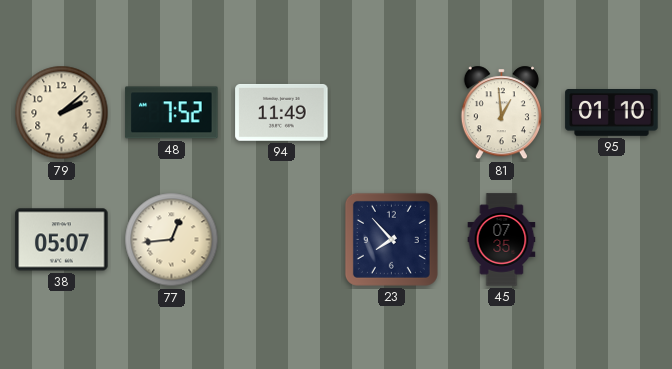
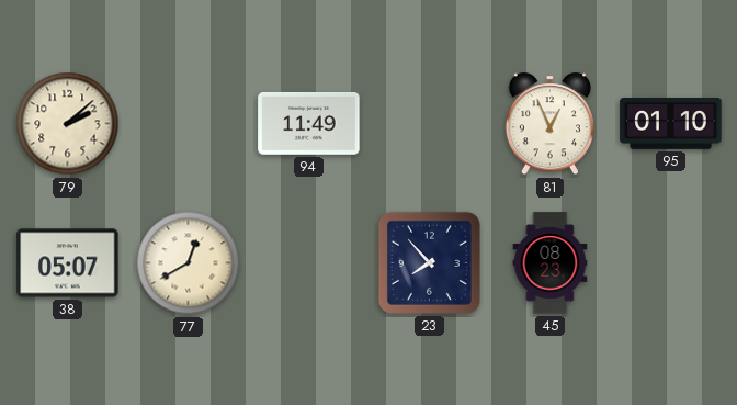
48: 7:52 -> none
81: 12:59 -> 12:56
77: 12:44 -> 12:40
45: 07:35 -> 08:23
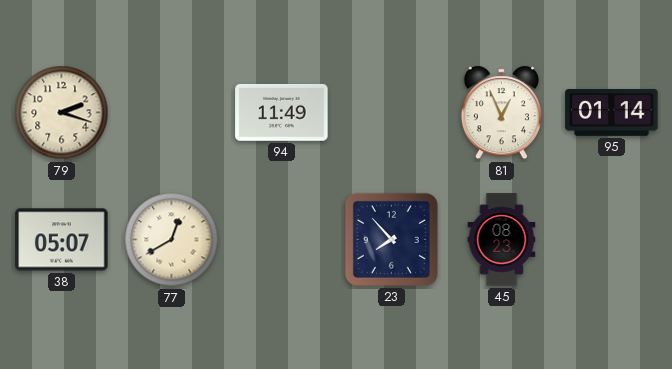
79: 2:08 -> 2:18
95: 01:10 -> 01:14
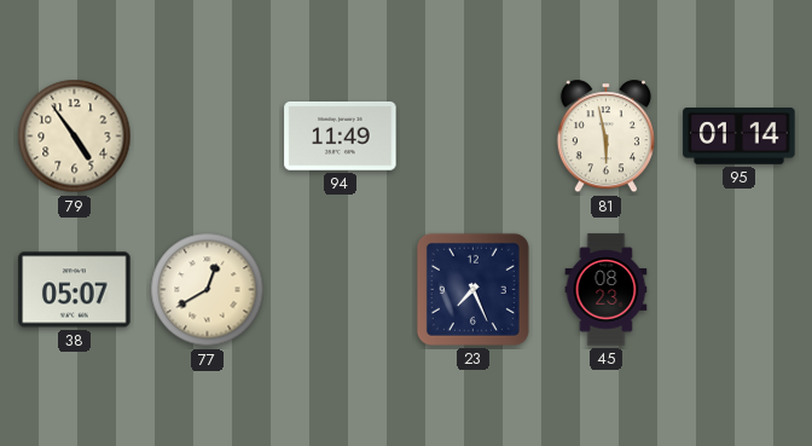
79: 2:18 -> 4:54
81: 12:56 -> 5:58
23: 7:53 -> 7:26
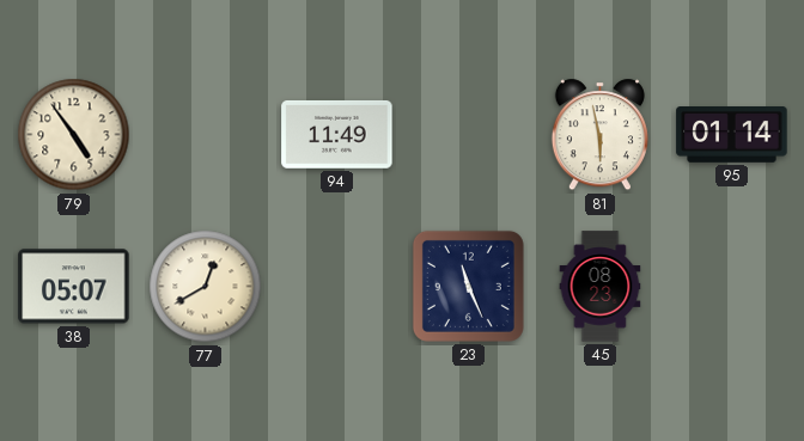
23: 7:26 -> 11:26
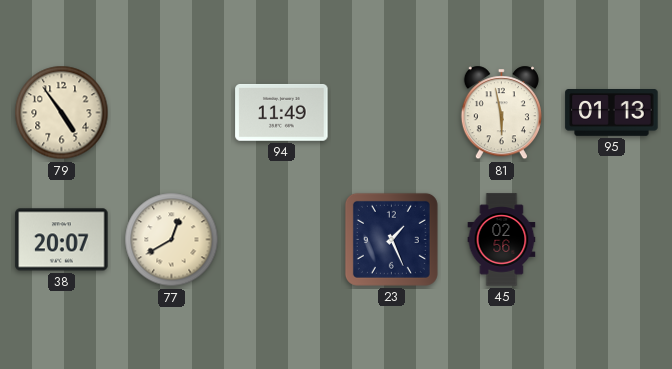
95: 01:14 -> 01:13
38: 05:07 -> 20:07
23: 11:26 -> 1:26
45: 08:23 -> 02:56
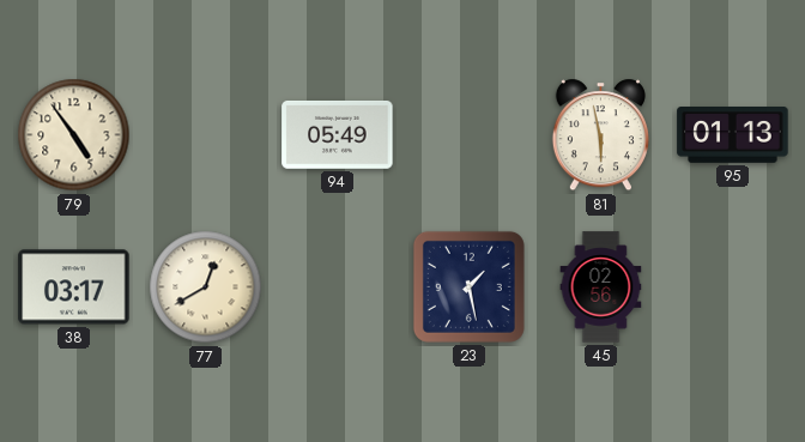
94: 11:49 -> 05:49
38: 20:07 -> 03:17
23: 1:26 -> 1:28
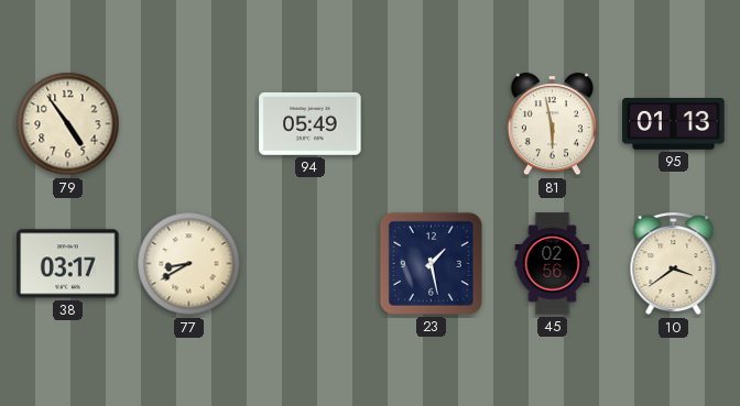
77: 12:40 -> 8:40
10: none -> 3:39
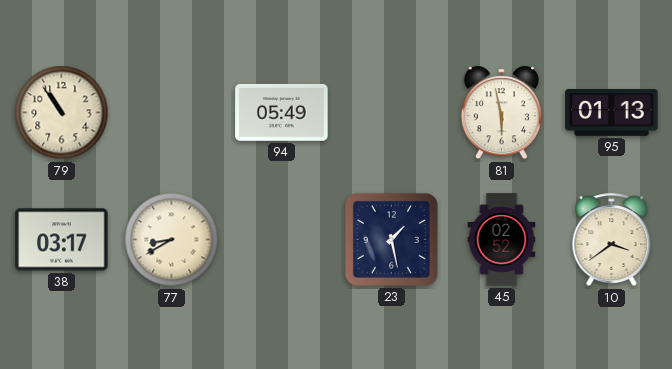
79: 4:54 -> 10:54
45: 02:56 -> 02:52
